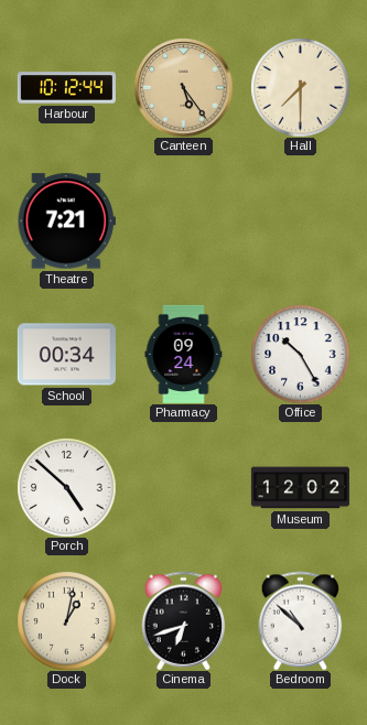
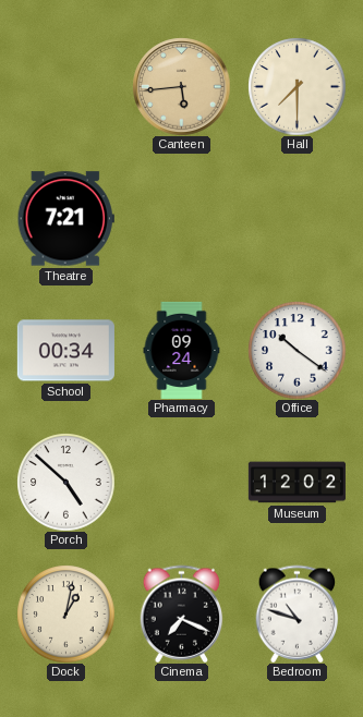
Harbour: 10:12 -> none
Canteen: 5:24 -> 5:44
Office: 10:25 -> 10:21
Cinema: 6:42 -> 7:19
Bedroom: 10:52 -> 10:48
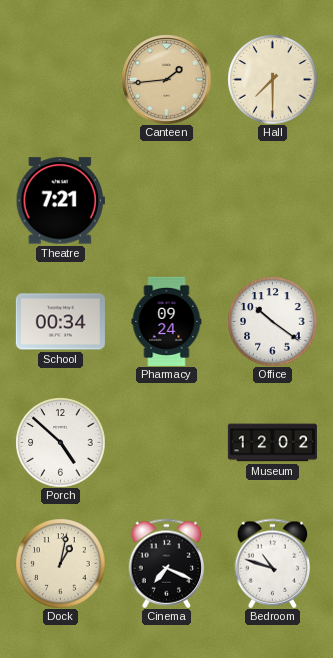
Canteen: 5:44 -> 1:44
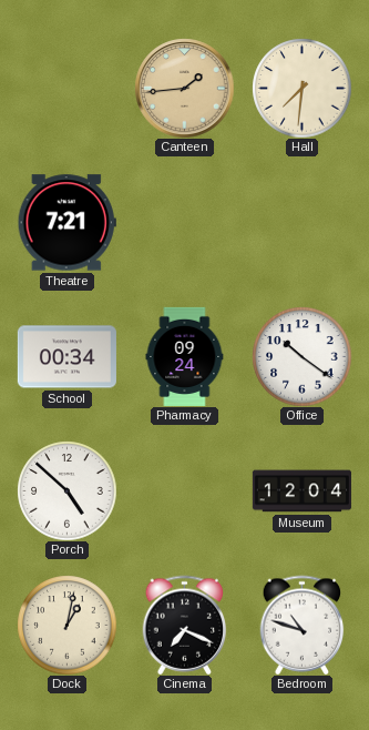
Hall: 7:30 -> 7:31
Museum: 12:02 -> 12:04
